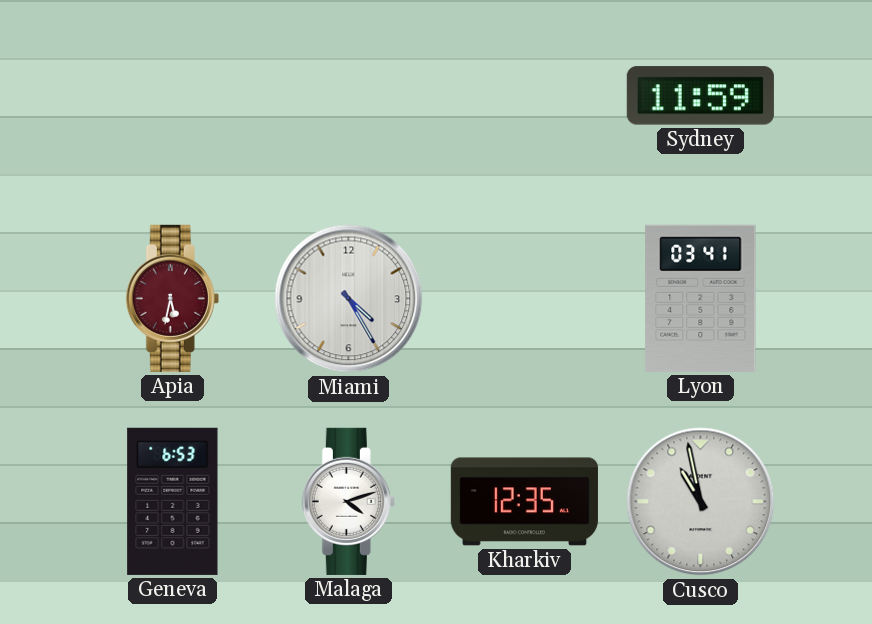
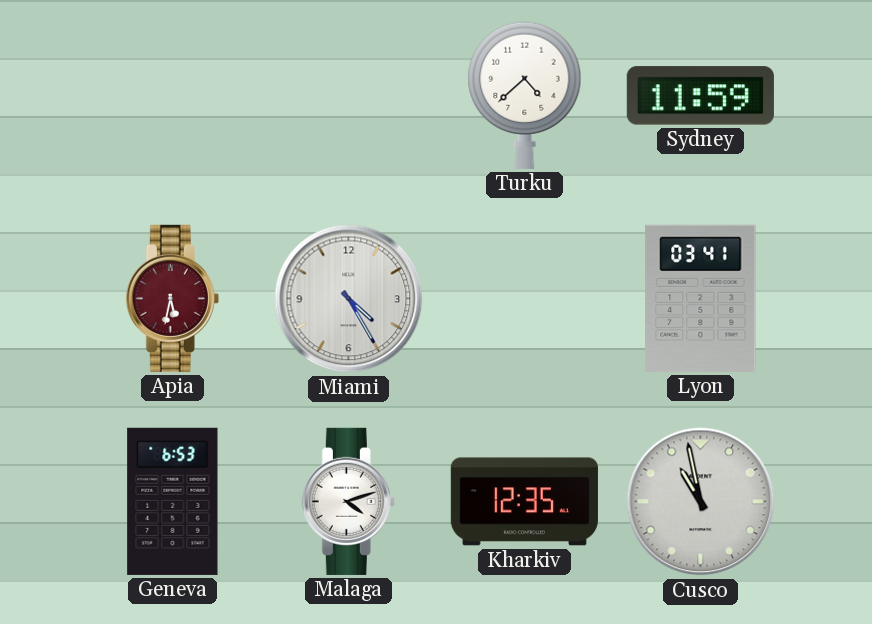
Turku: none -> 4:38
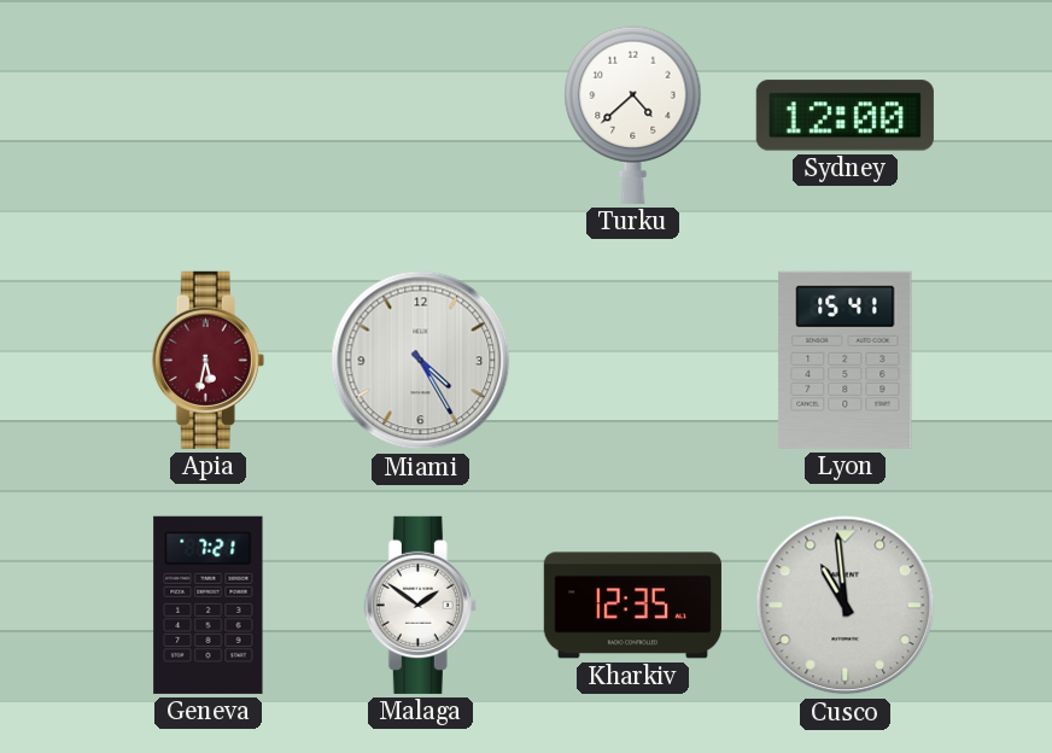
Sydney: 11:59 -> 12:00
Lyon: 03:41 -> 15:41
Geneva: 6:53 -> 7:21
Malaga: 4:12 -> 1:51
Cusco: 10:58 -> 10:59
